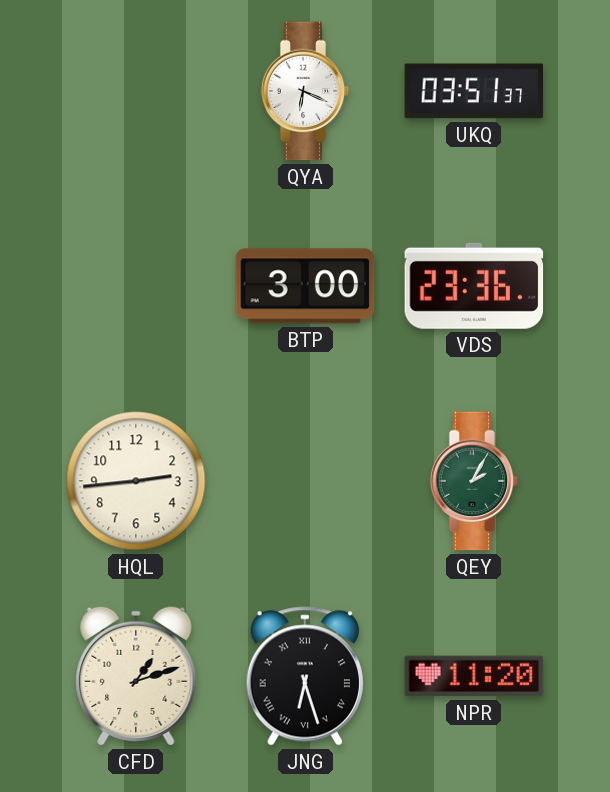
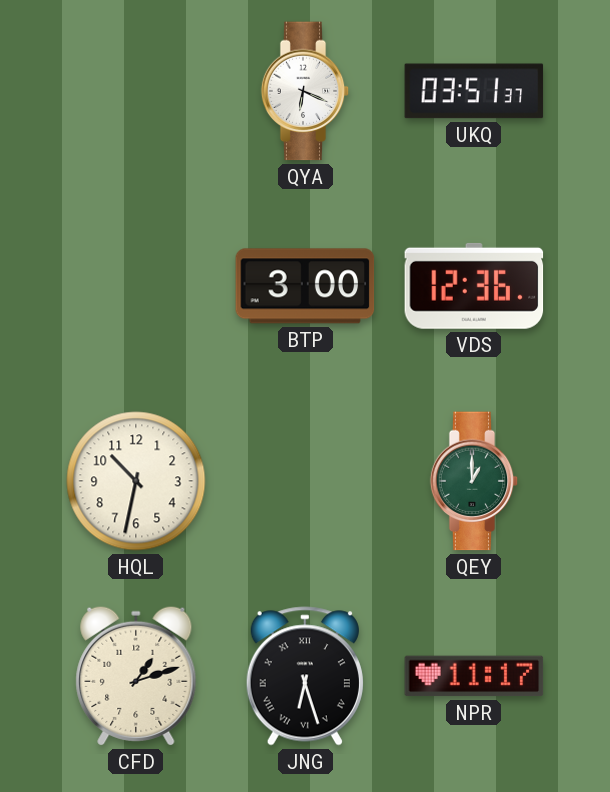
VDS: 23:36 -> 12:36
HQL: 2:44 -> 10:32
QEY: 2:05 -> 1:00
NPR: 11:20 -> 11:17
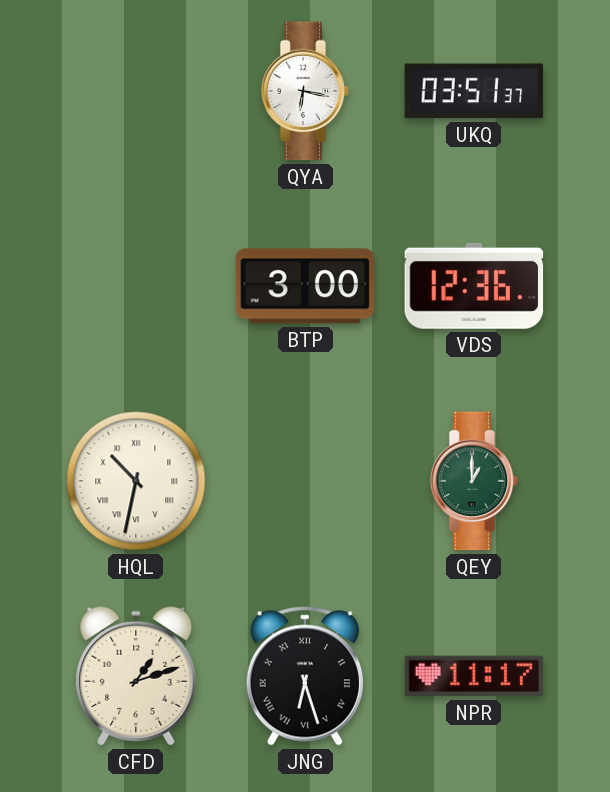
QYA: 6:19 -> 6:17
HQL numerals: Arabic -> Roman
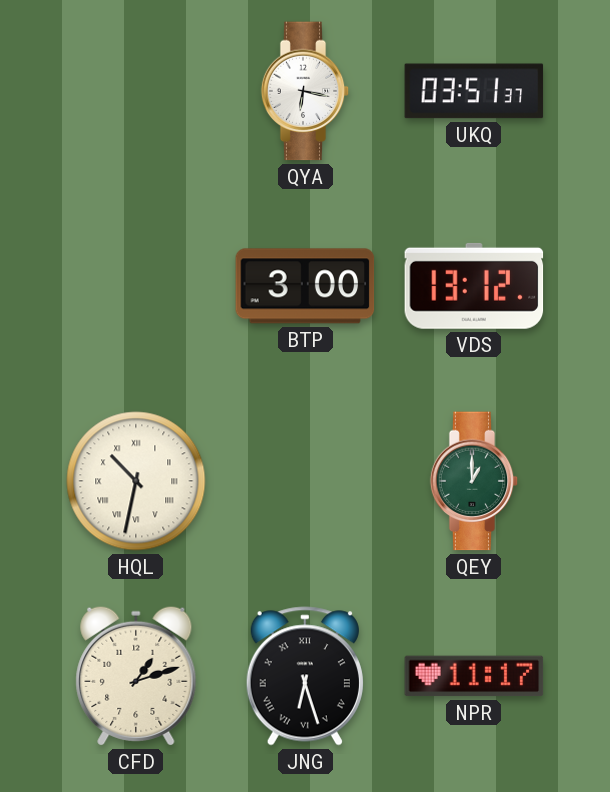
VDS: 12:36 -> 13:12
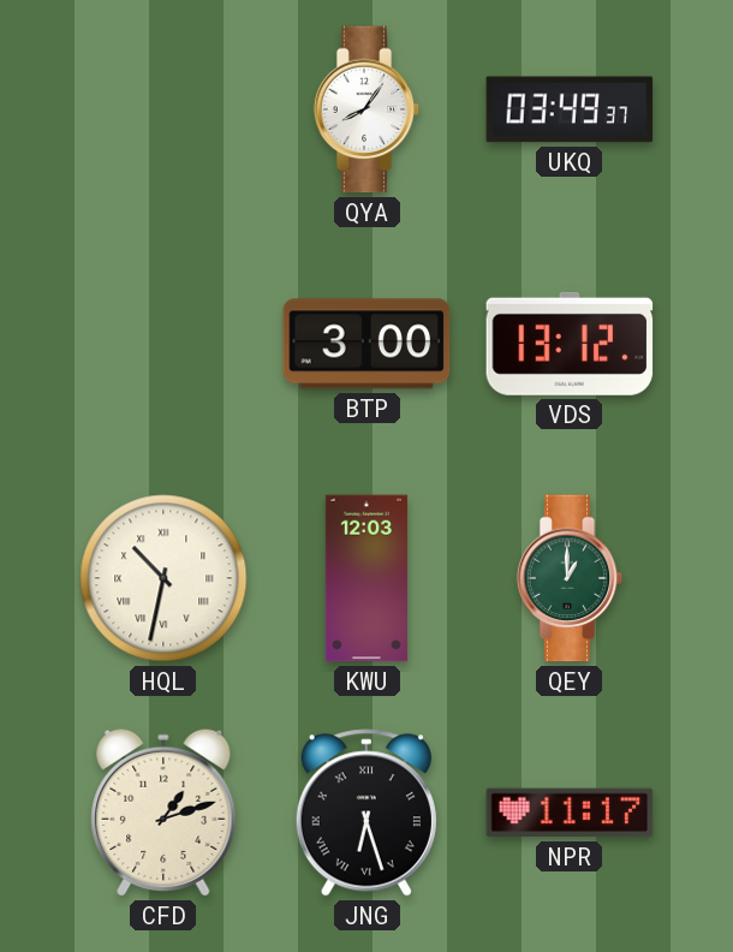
QYA: 6:17 -> 8:06
UKQ: 03:51 -> 03:49
KWU: none -> 12:03
